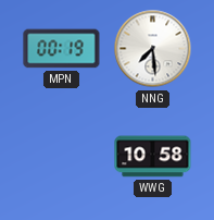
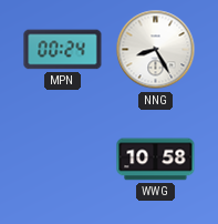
MPN: 00:19 -> 00:24
NNG: 7:29 -> 8:25
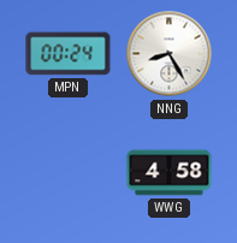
WWG: 10:58 -> 4:58
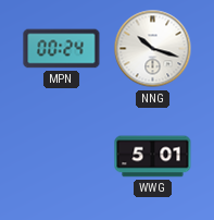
NNG: 8:25 -> 10:18
WWG: 4:58 -> 5:01
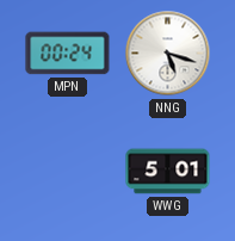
NNG: 10:18 -> 5:18
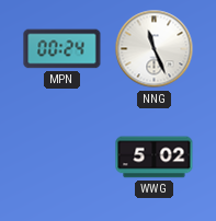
NNG: 5:18 -> 11:26
WWG: 5:01 -> 5:02
